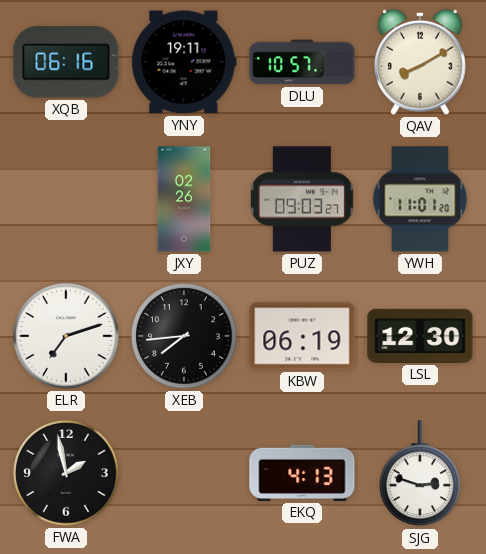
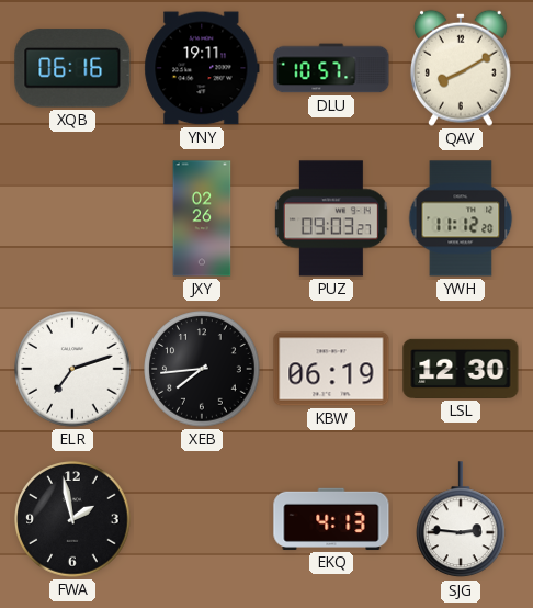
YWH: 11:01 -> 11:12
SJG: 2:48 -> 2:46
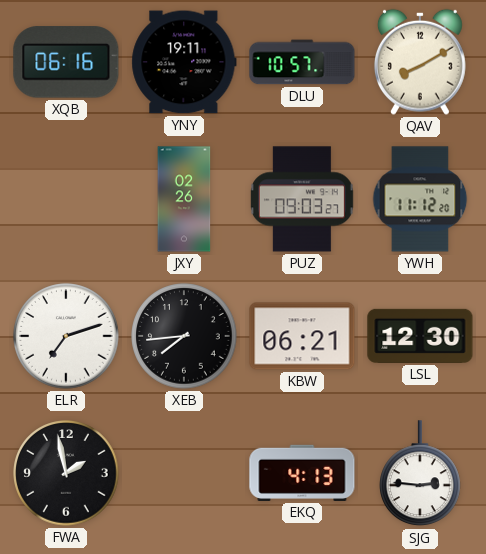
KBW: 06:19 -> 06:21
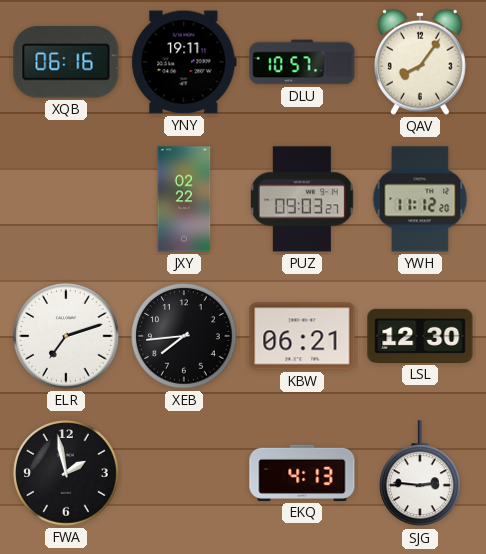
QAV: 8:10 -> 8:06
JXY: 02:26 -> 02:22
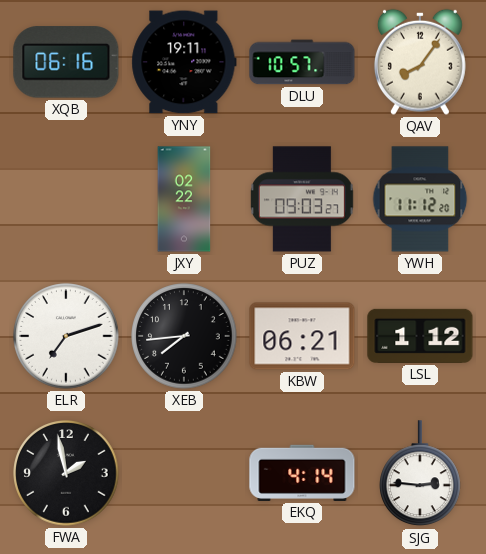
LSL: 12:30 -> 1:12
EKQ: 4:13 -> 4:14
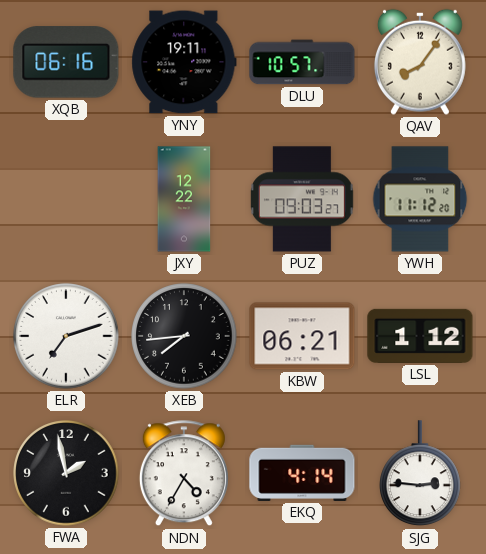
JXY: 02:22 -> 12:22
NDN: none -> 4:35
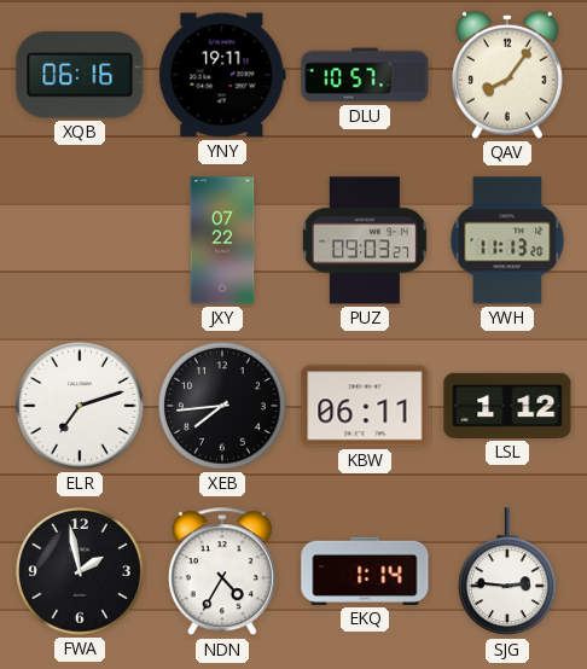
JXY: 12:22 -> 07:22
YWH: 11:12 -> 11:13
KBW: 06:21 -> 06:11
EKQ: 4:14 -> 1:14
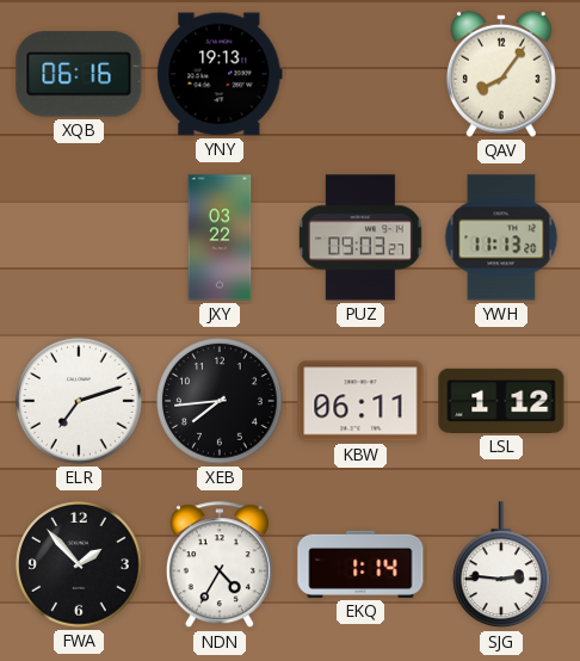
YNY: 19:11 -> 19:13
DLU: 10:57 -> none
JXY: 07:22 -> 03:22
FWA: 1:58 -> 1:53
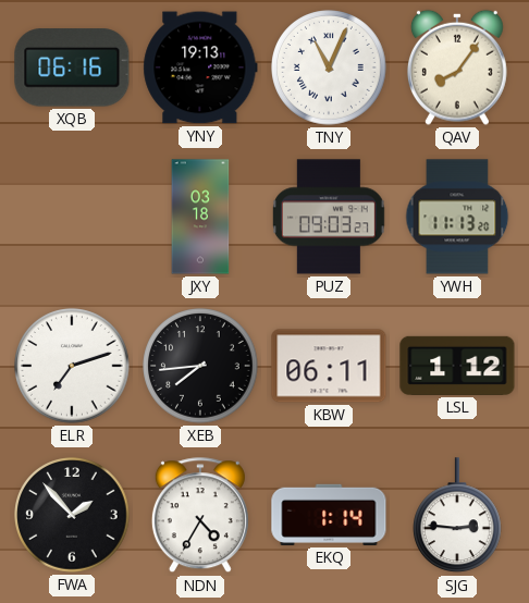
TNY: none -> 11:04
JXY: 03:22 -> 03:18
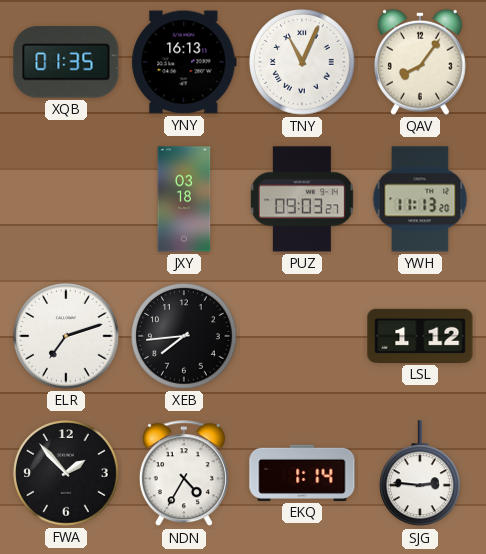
XQB: 06:16 -> 01:35
YNY: 19:13 -> 16:13
KBW: 06:11 -> none
